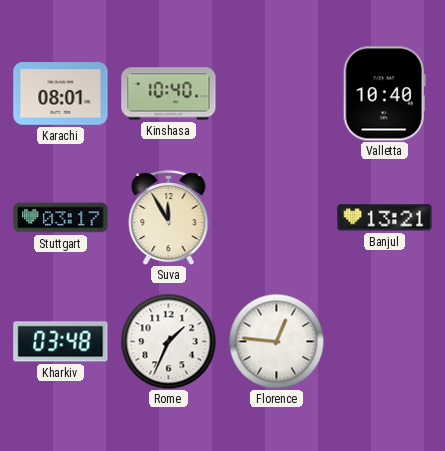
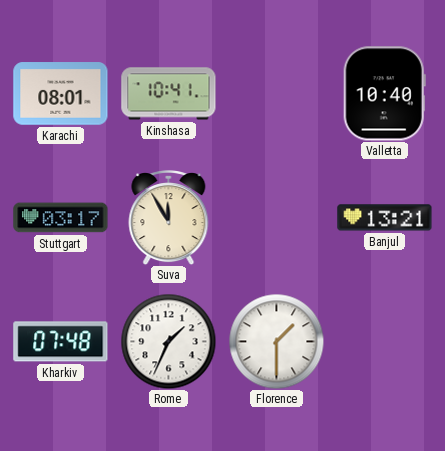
Kinshasa: 10:40 -> 10:41
Kharkiv: 03:48 -> 07:48
Florence: 12:46 -> 1:30
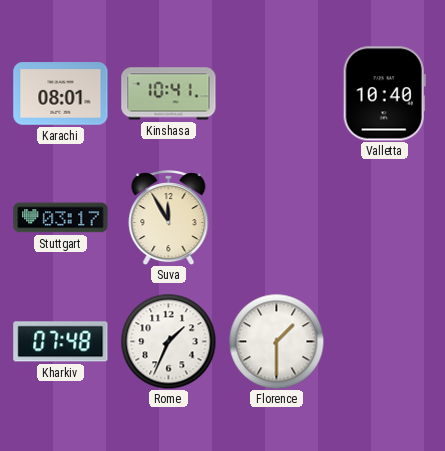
Banjul: 13:21 -> none
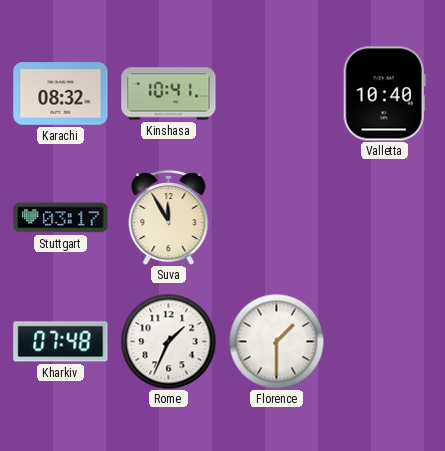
Karachi: 08:01 -> 08:32
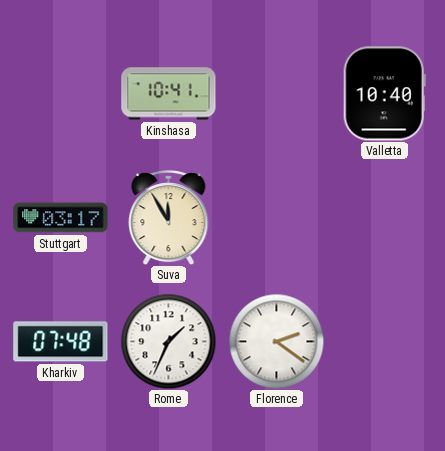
Karachi: 08:32 -> none
Florence: 1:30 -> 2:21
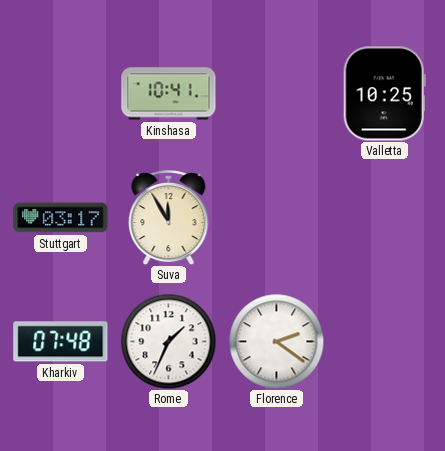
Valletta: 10:40 -> 10:25
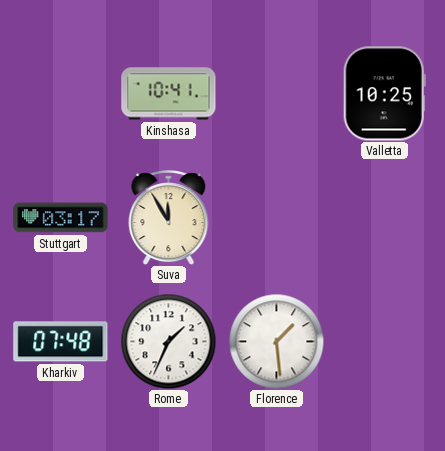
Florence: 2:21 -> 1:29
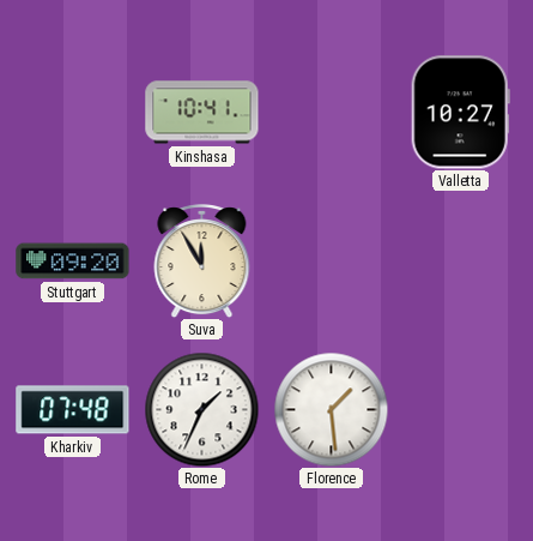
Valletta: 10:25 -> 10:27
Stuttgart: 03:17 -> 09:20
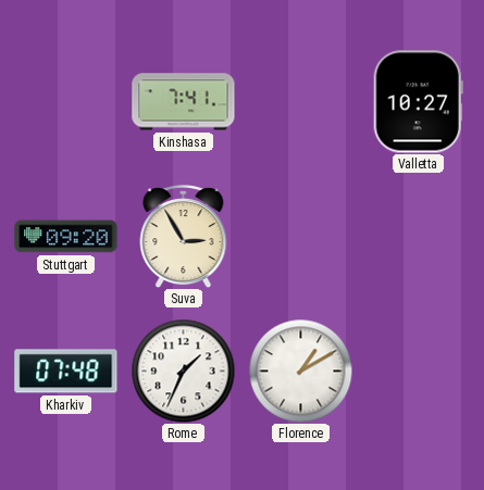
Kinshasa: 10:41 -> 7:41
Suva: 11:55 -> 2:55
Florence: 1:29 -> 1:10
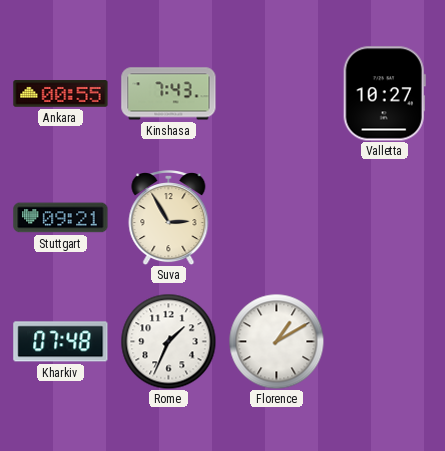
Ankara: none -> 00:55
Kinshasa: 7:41 -> 7:43
Stuttgart: 09:20 -> 09:21
